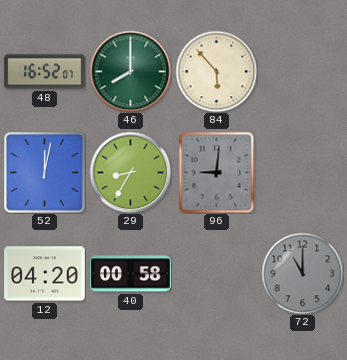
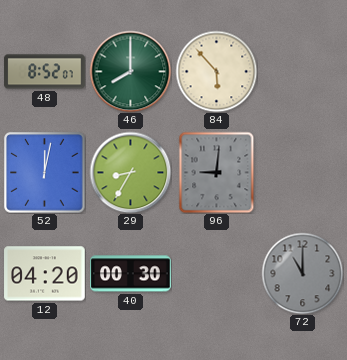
48: 16:52 -> 8:52
40: 00:58 -> 00:30
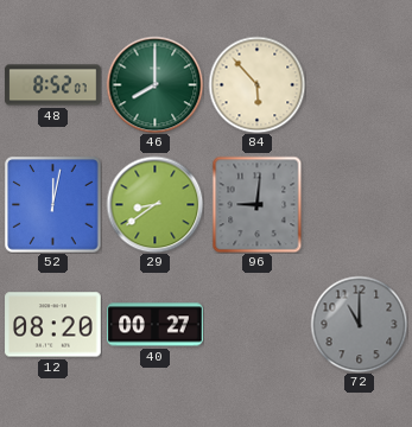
29: 8:35 -> 8:39
12: 04:20 -> 08:20
40: 00:30 -> 00:27
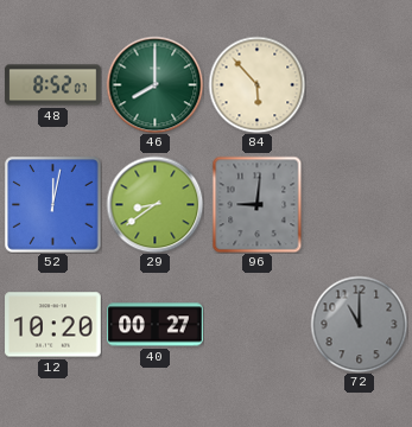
12: 08:20 -> 10:20
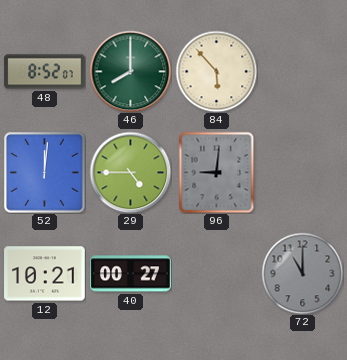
52: 12:02 -> 12:01
29: 8:39 -> 4:45
12: 10:20 -> 10:21
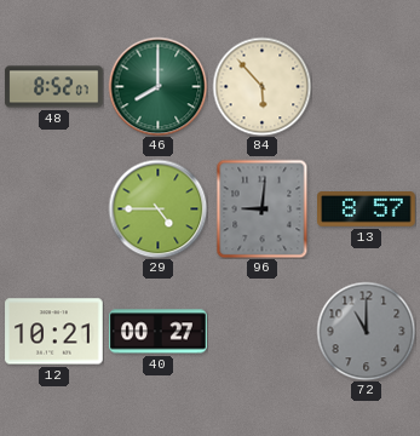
52: 12:01 -> none
13: none -> 8:57
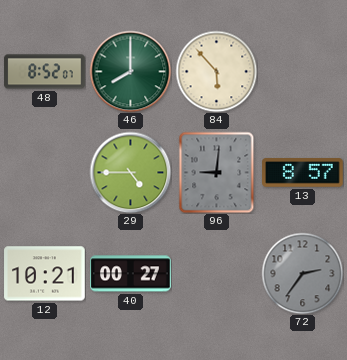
72: 11:00 -> 2:36
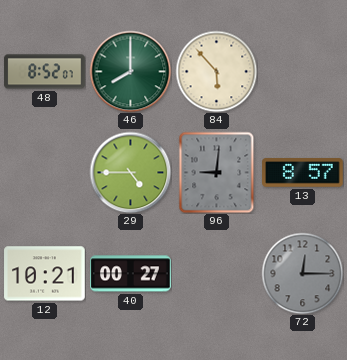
72: 2:36 -> 12:15
